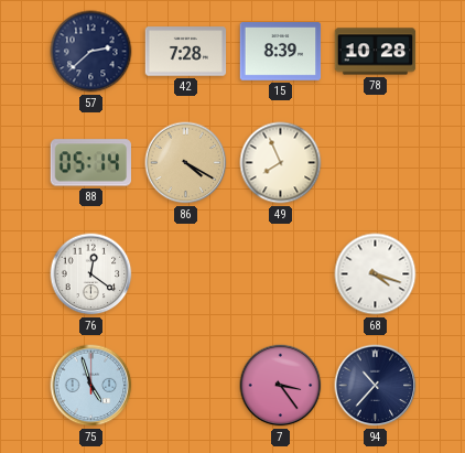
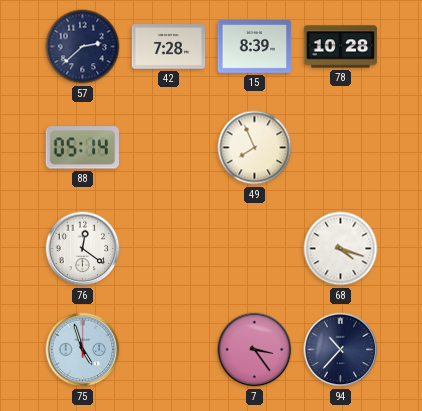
86: 4:20 -> none
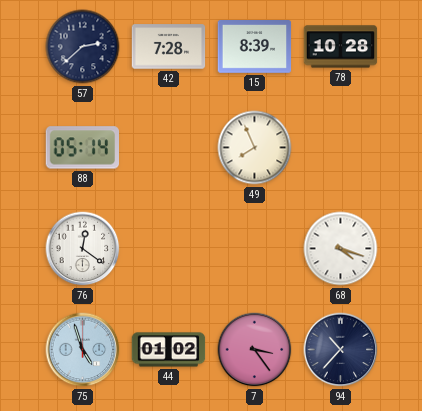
44: none -> 01:02
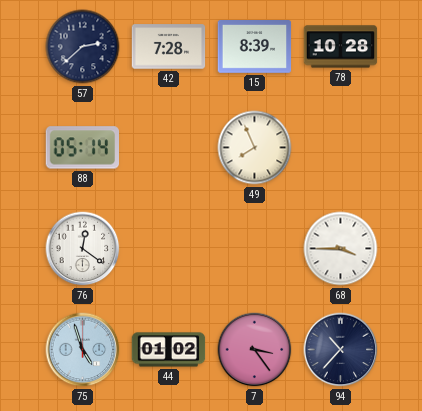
68: 4:18 -> 3:45
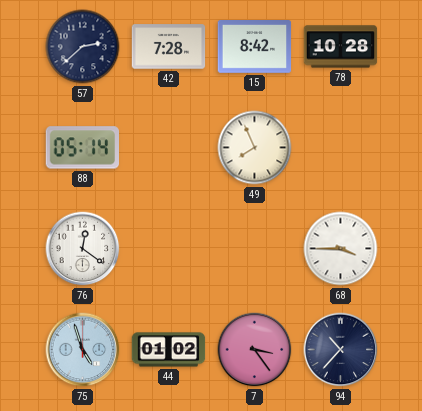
15: 8:39 -> 8:42
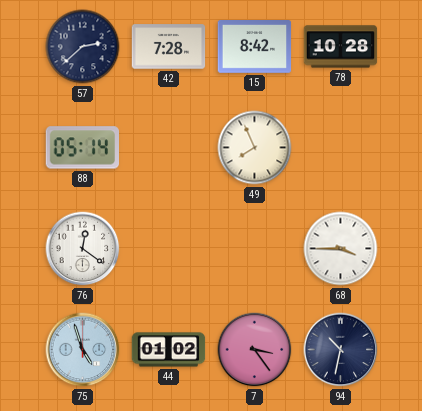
94: 10:37 -> 10:32
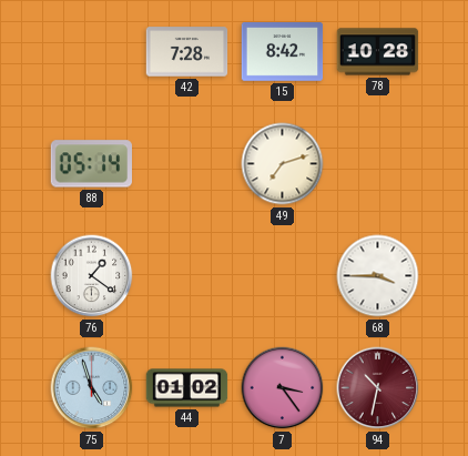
57: 2:38 -> none
49: 7:56 -> 7:12
76: 12:21 -> 1:21
94 dial: navy -> burgundy
